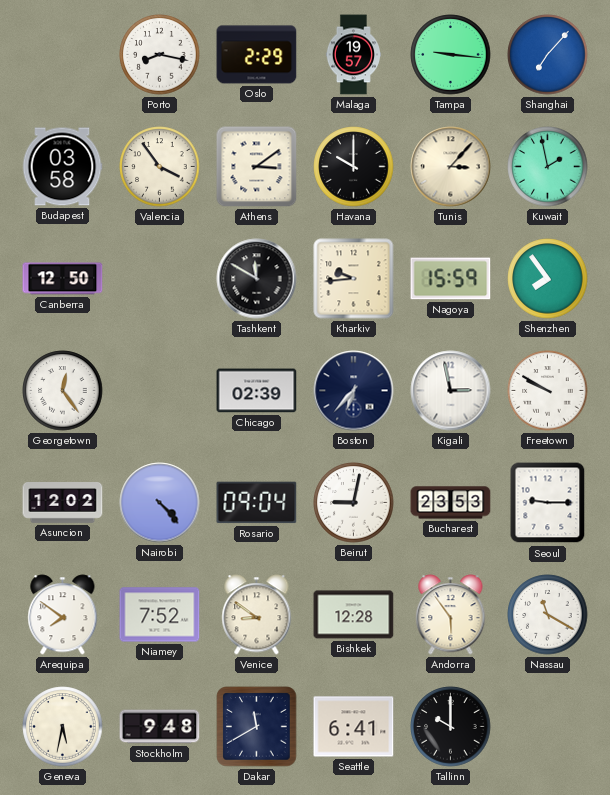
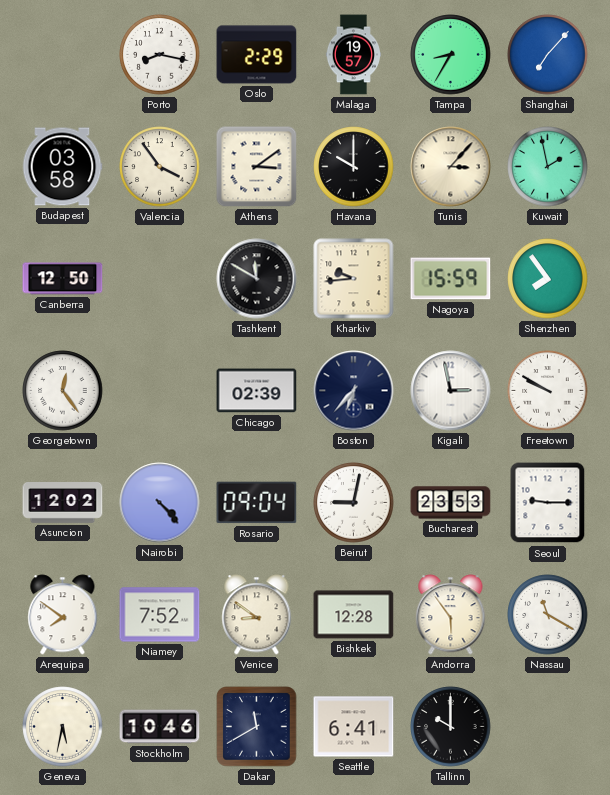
Tampa: 9:16 -> 8:35
Stockholm: 9:48 -> 10:46
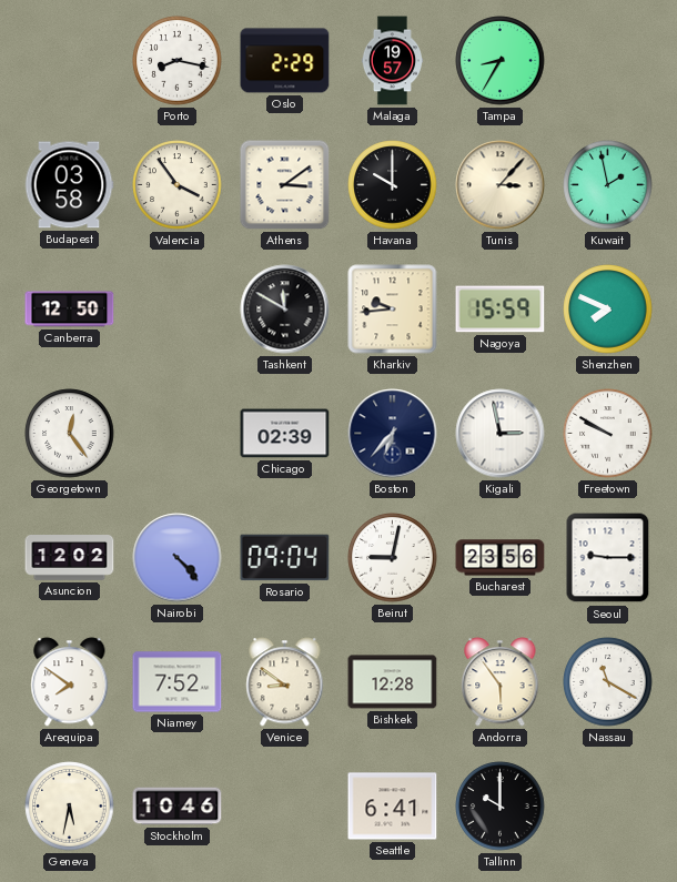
Shanghai: 7:07 -> none
Shenzhen: 7:54 -> 7:49
Bucharest: 23:53 -> 23:56
Dakar: 11:40 -> none
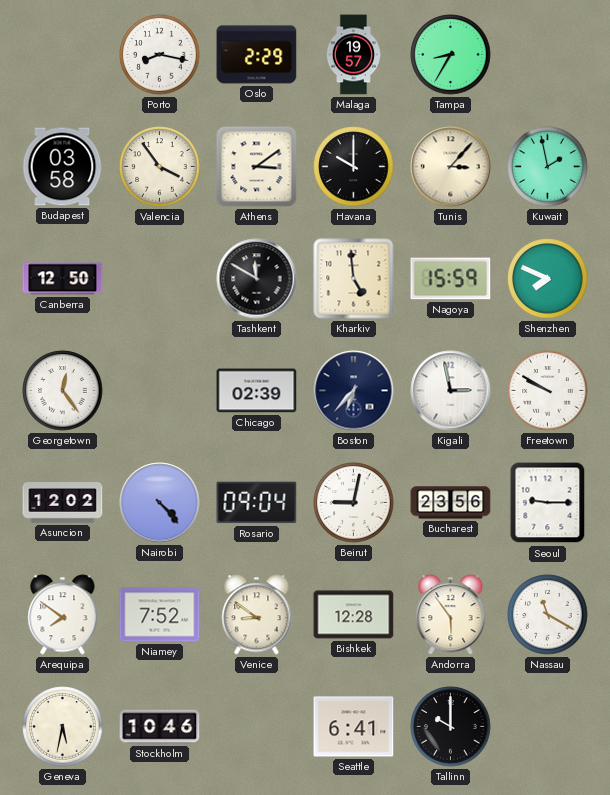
Kharkiv: 9:44 -> 4:59
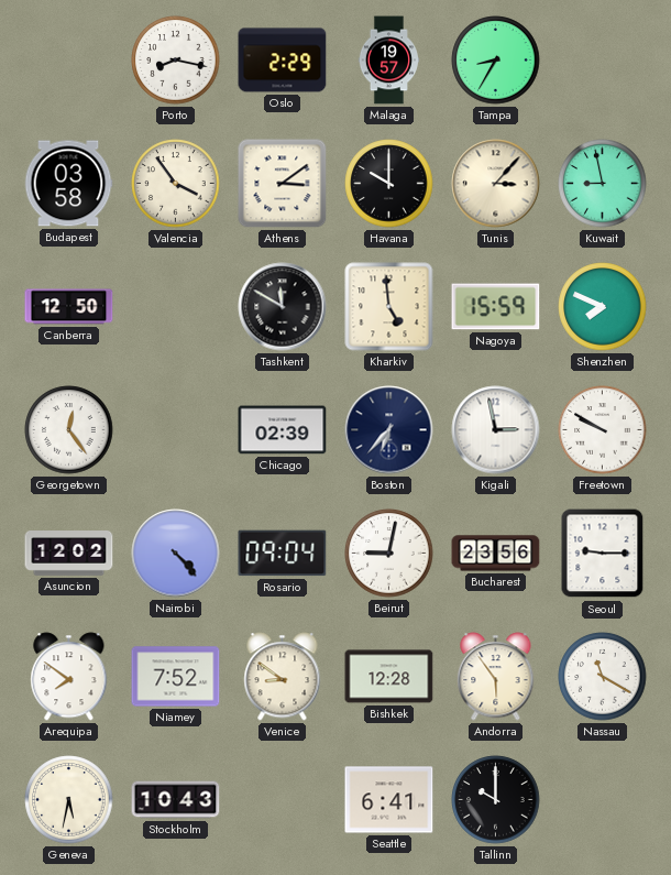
Kuwait: 1:58 -> 8:58
Stockholm: 10:46 -> 10:43
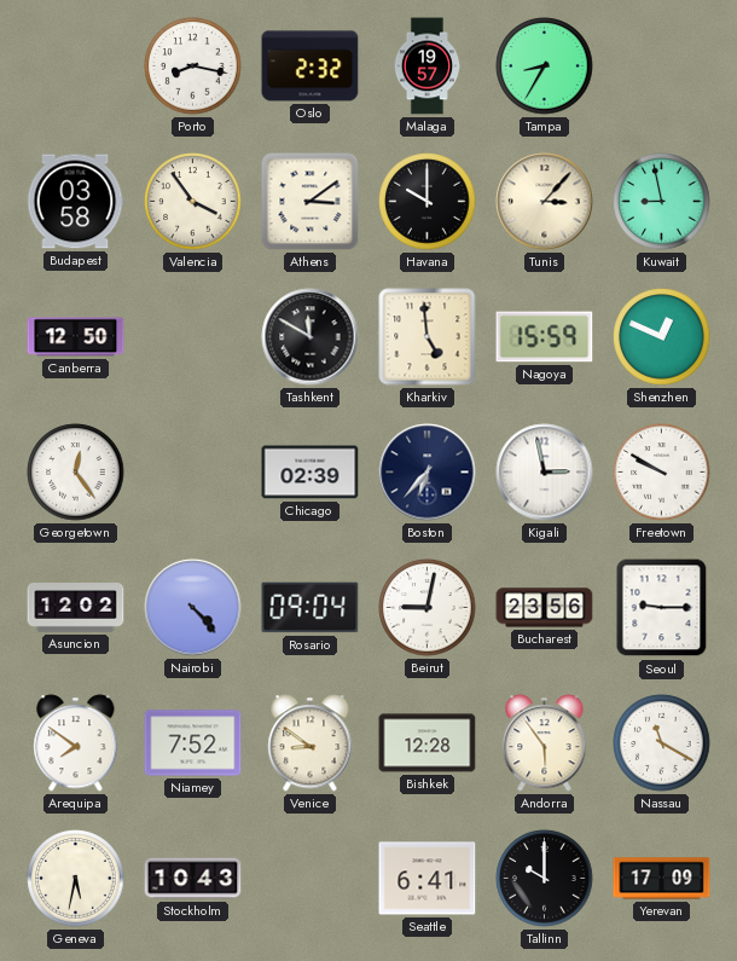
Oslo: 2:29 -> 2:32
Shenzhen: 7:49 -> 12:49
Yerevan: none -> 17:09
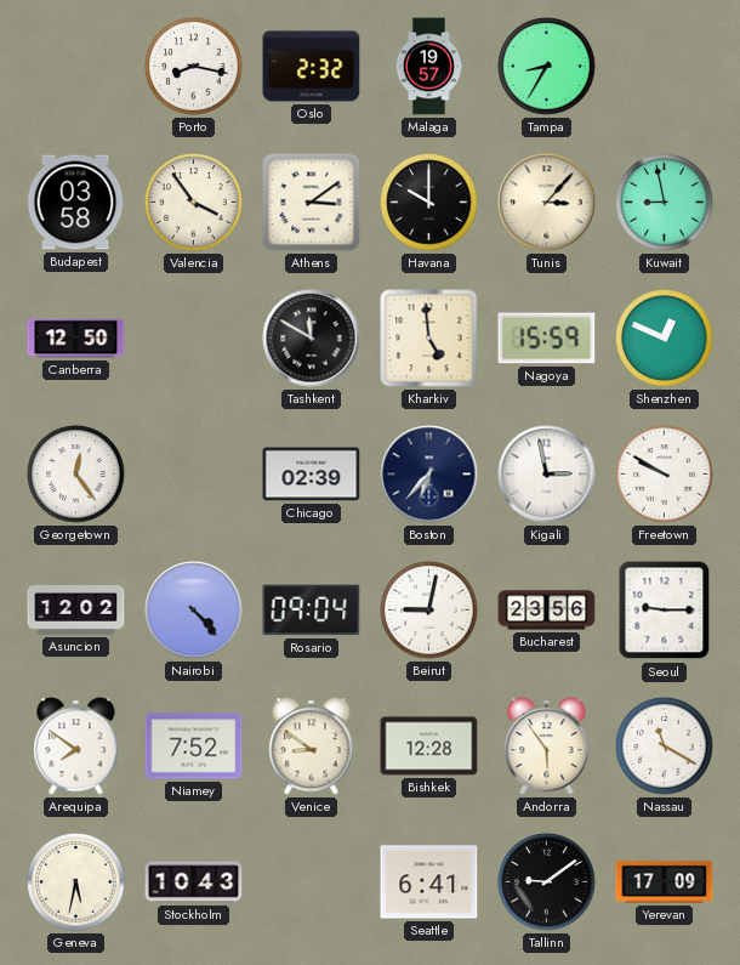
Tallinn: 10:00 -> 9:09
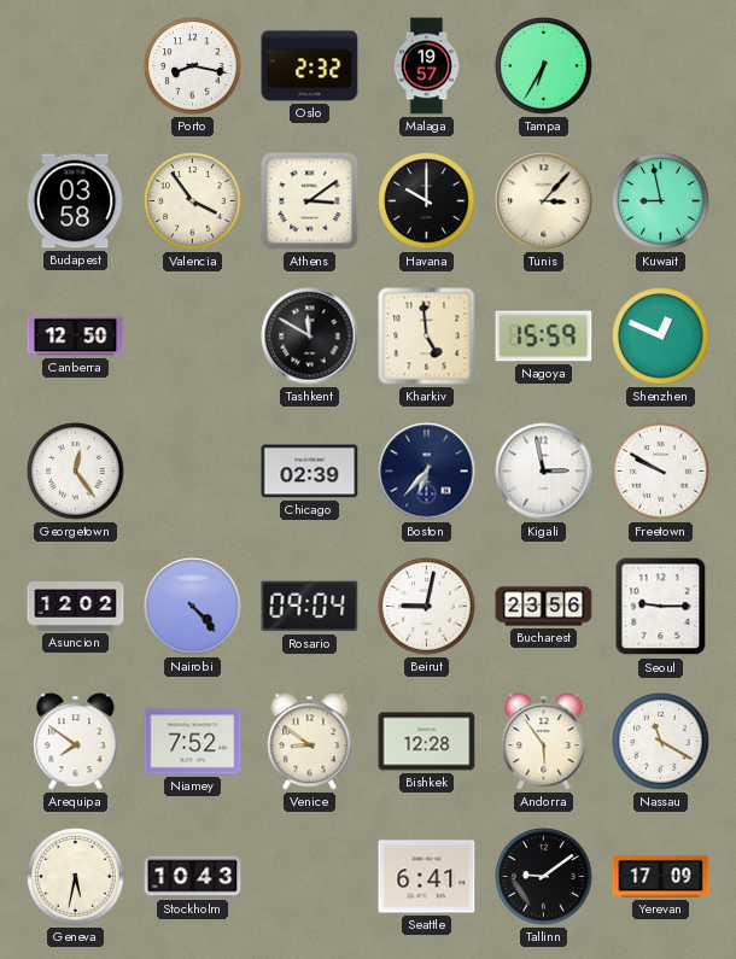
Tampa: 8:35 -> 6:35
